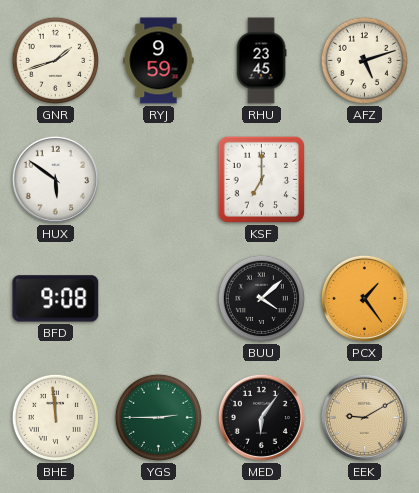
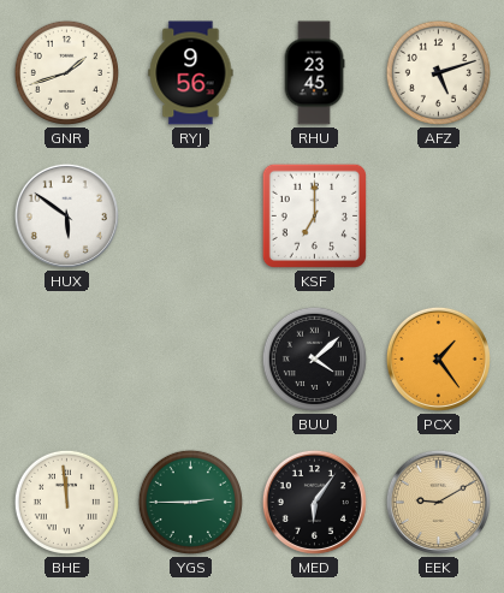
RYJ: 9:59 -> 9:56
BFD: 9:08 -> none
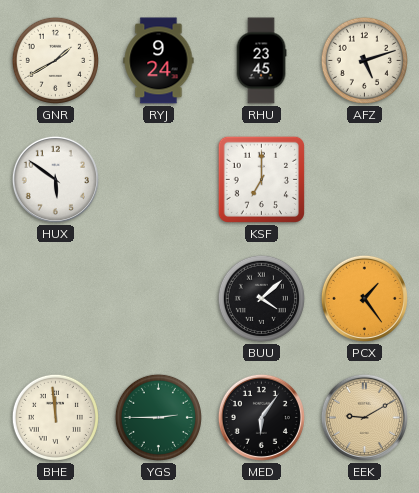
GNR: 1:42 -> 1:40
RYJ: 9:56 -> 9:24
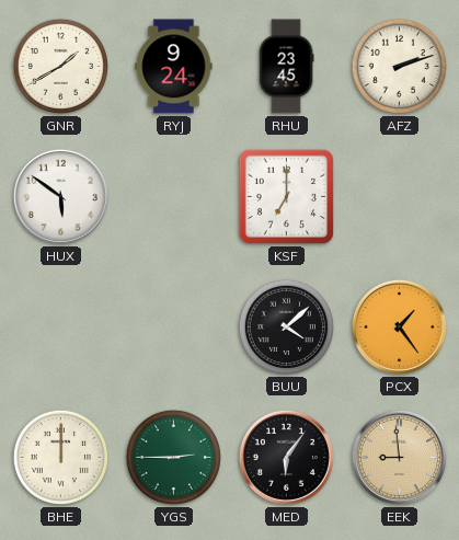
AFZ: 5:12 -> 2:12
BHE: 11:59 -> 12:00
EEK: 9:10 -> 8:59
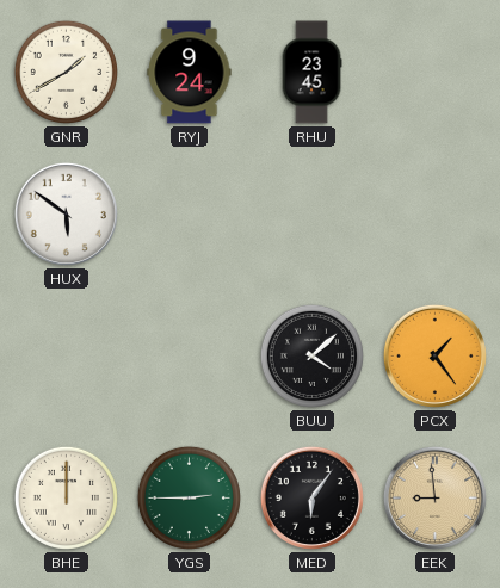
AFZ: 2:12 -> none
KSF: 7:00 -> none
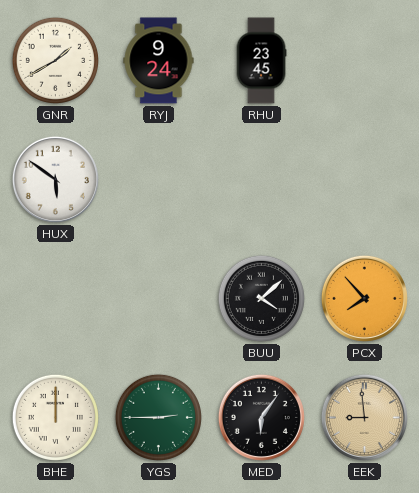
PCX: 1:24 -> 7:53
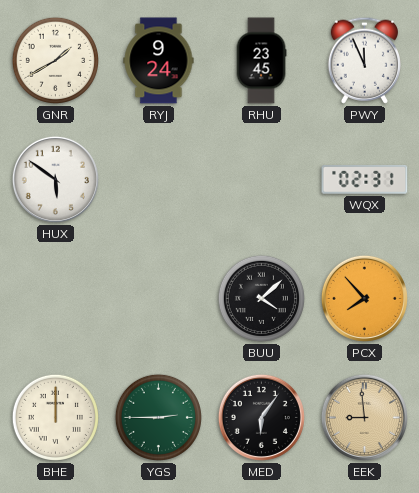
PWY: none -> 11:56
WQX: none -> 02:31
